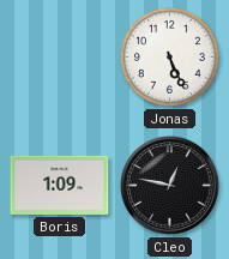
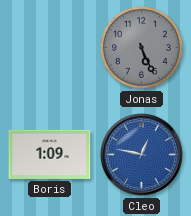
Jonas dial: white -> grey
Cleo dial: black -> blue
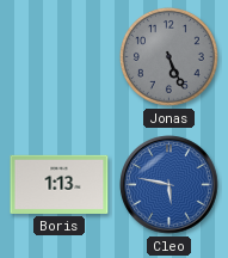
Boris: 1:09 -> 1:13
Cleo: 12:47 -> 5:47
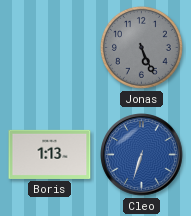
Cleo: 5:47 -> 6:33
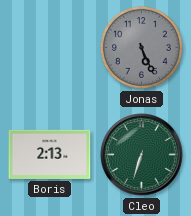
Boris: 1:13 -> 2:13
Cleo dial: blue -> green
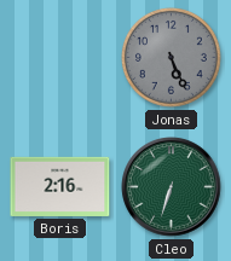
Boris: 2:13 -> 2:16
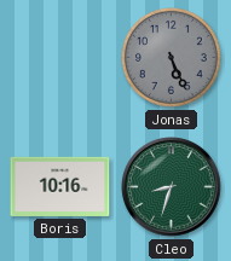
Boris: 2:16 -> 10:16
Cleo: 6:33 -> 8:33
